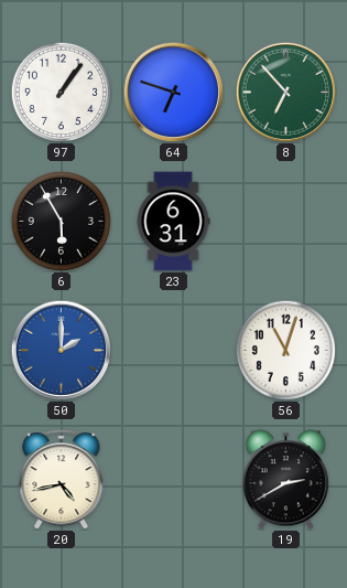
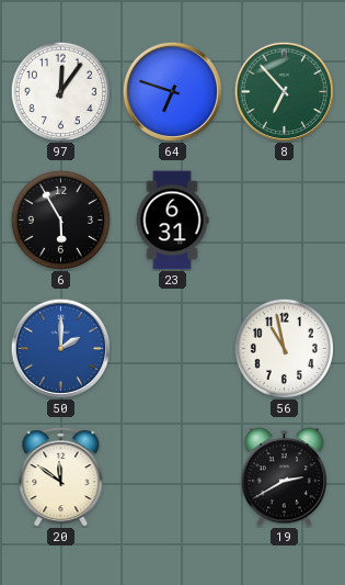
97: 1:06 -> 12:06
56: 11:03 -> 10:58
20: 4:43 -> 11:51
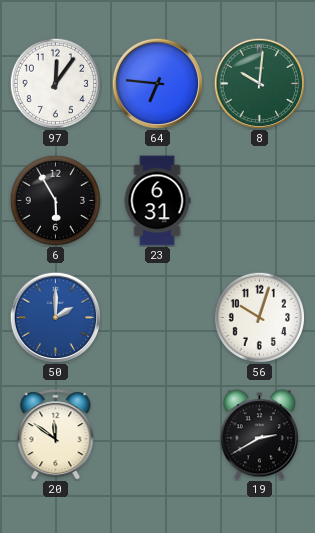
64: 6:48 -> 6:46
8: 6:53 -> 10:01
56: 10:58 -> 10:03
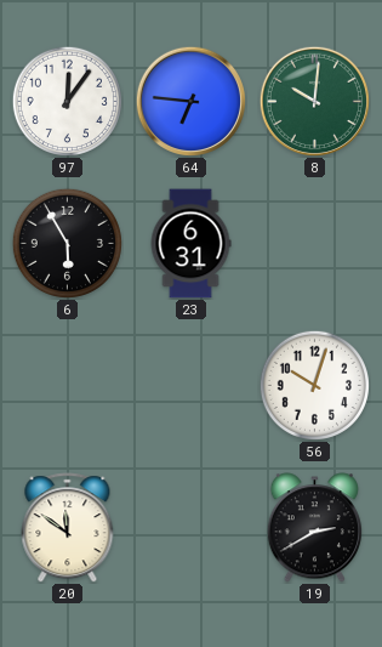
50: 2:00 -> none
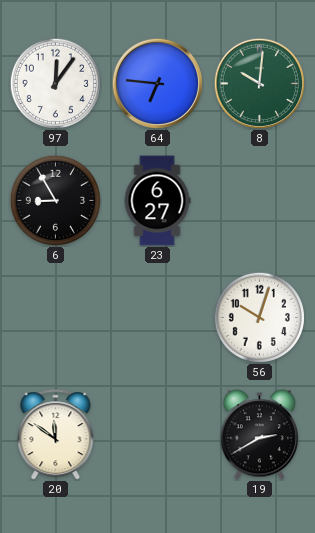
6: 5:55 -> 8:55
23: 6:31 -> 6:27
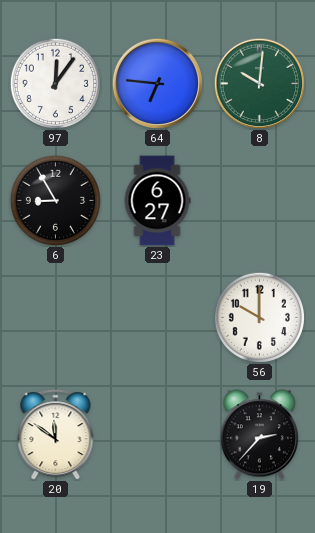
56: 10:03 -> 10:00
19: 2:40 -> 2:37
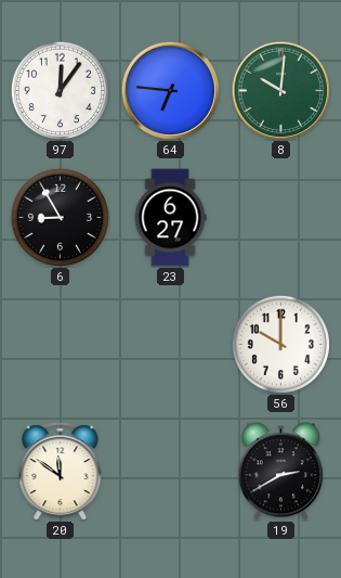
19: 2:37 -> 2:40
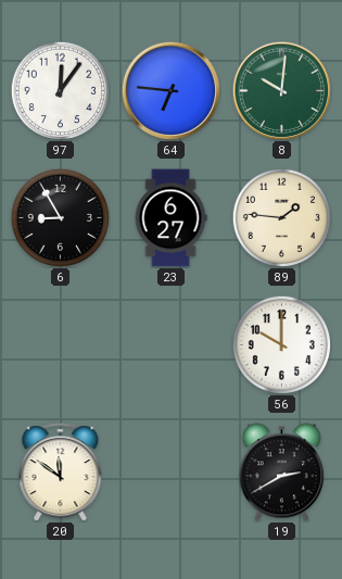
89: none -> 1:46
